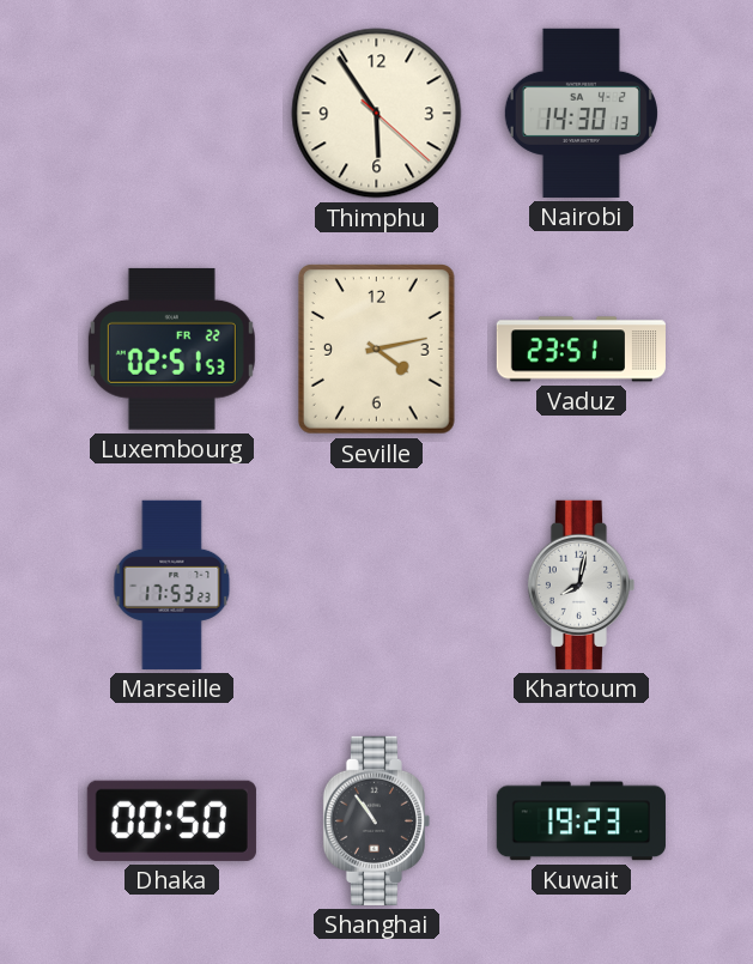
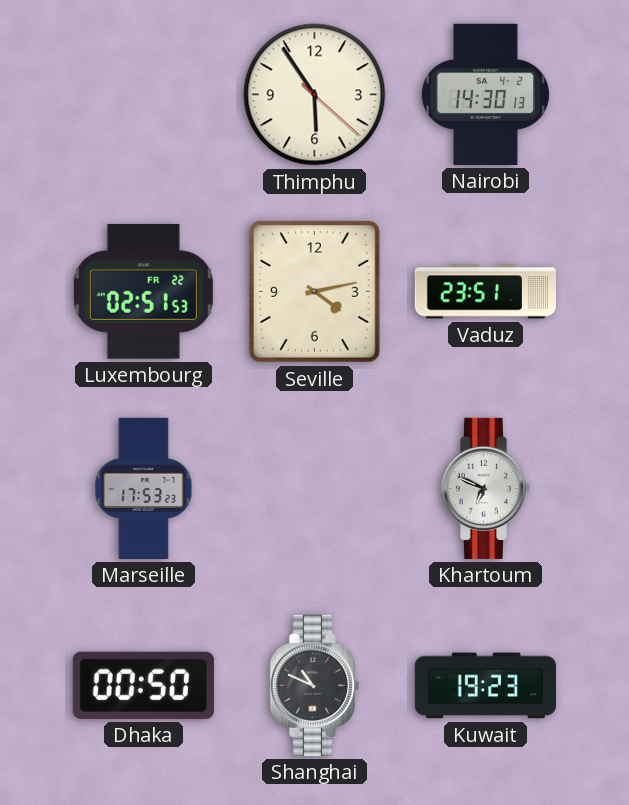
Khartoum: 8:02 -> 6:49
Shanghai: 10:54 -> 10:49
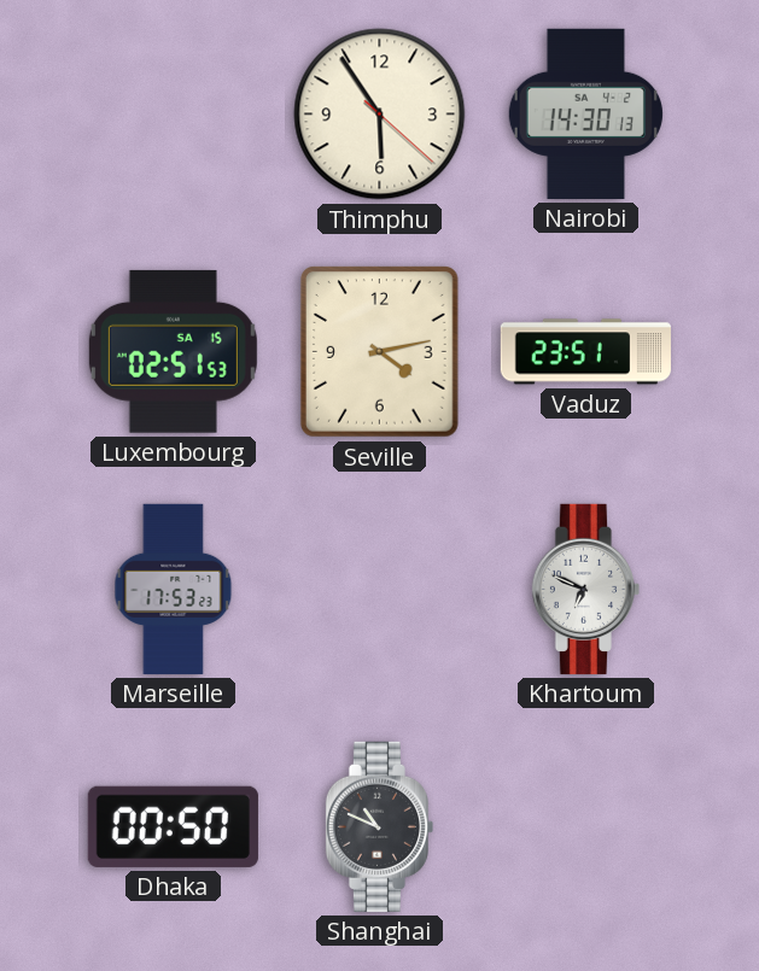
Luxembourg date: FR 22 -> SA 15
Kuwait: 19:23 -> none
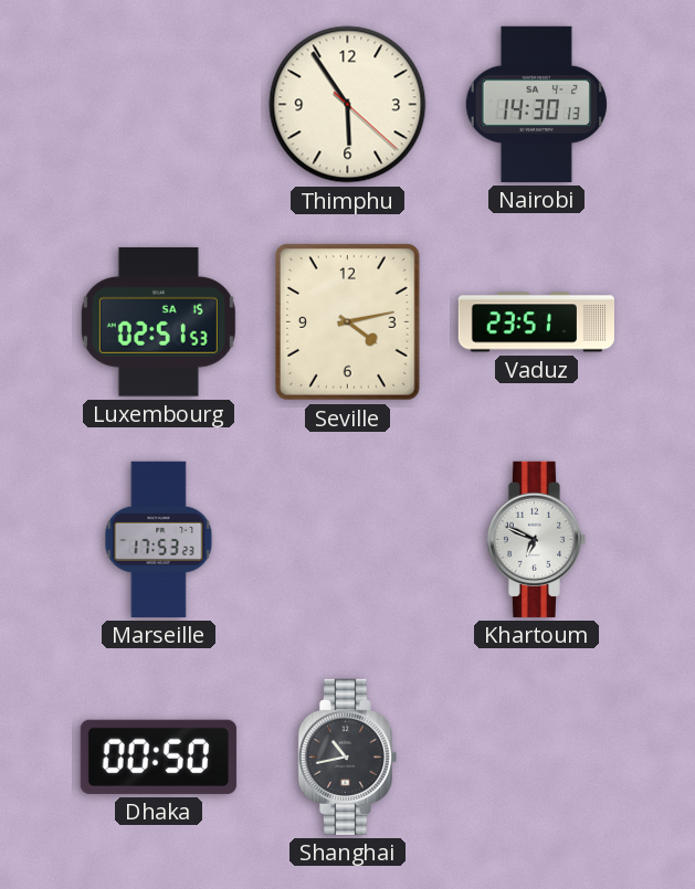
Shanghai: 10:49 -> 10:43
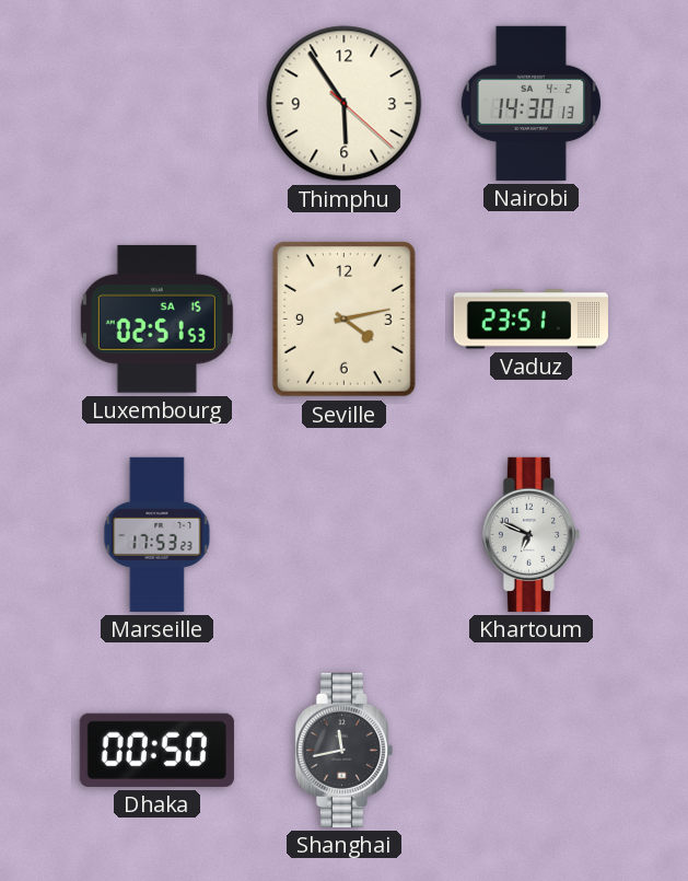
Shanghai: 10:43 -> 11:43
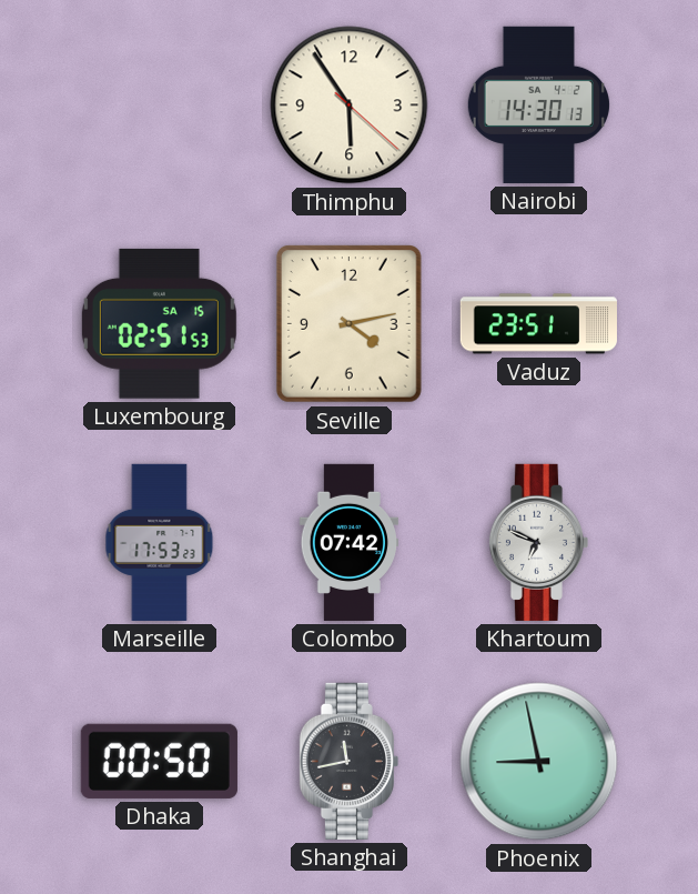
Colombo: none -> 07:42
Phoenix: none -> 8:58
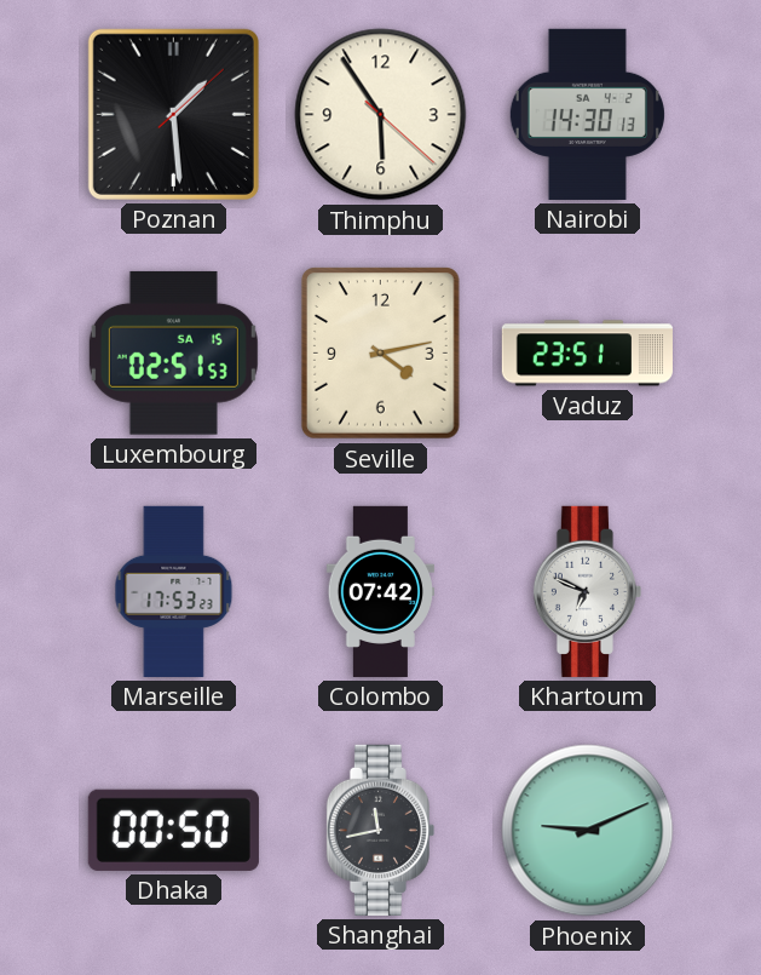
Poznan: none -> 1:29
Phoenix: 8:58 -> 9:11
